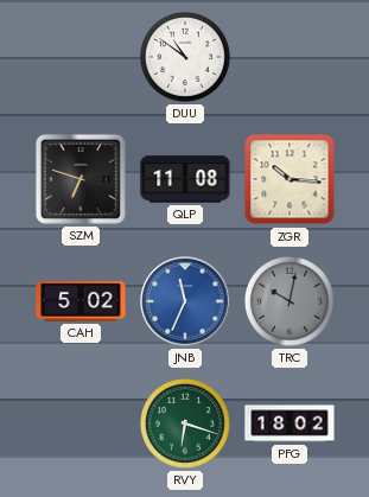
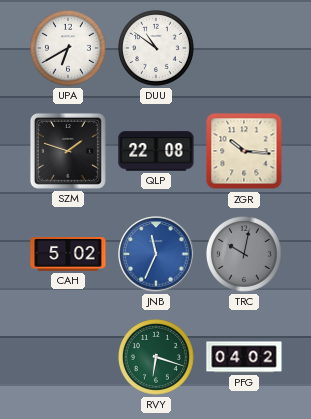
UPA: none -> 6:40
SZM: 6:48 -> 1:48
QLP: 11:08 -> 22:08
PFG: 18:02 -> 04:02
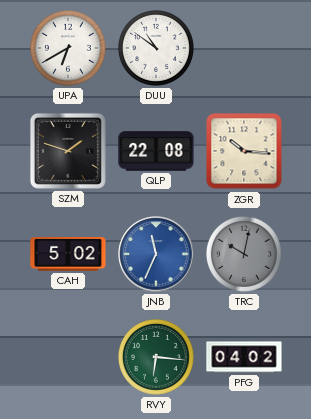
RVY: 6:18 -> 6:16
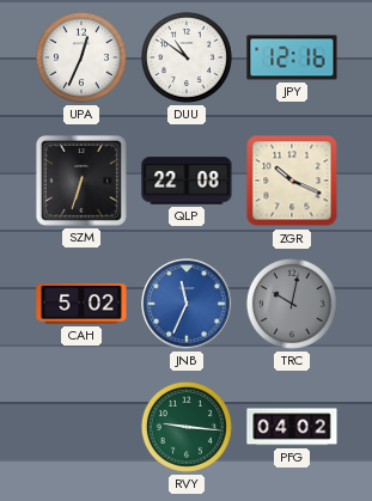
UPA: 6:40 -> 12:34
JPY: none -> 12:16
SZM: 1:48 -> 6:33
ZGR: 10:16 -> 10:19
RVY: 6:16 -> 9:16
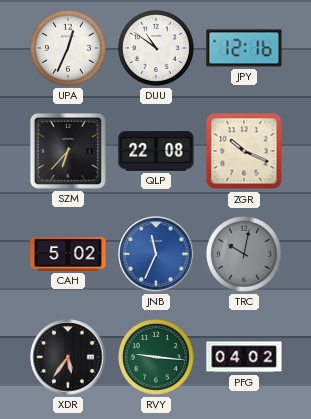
SZM: 6:33 -> 6:37
XDR: none -> 5:36
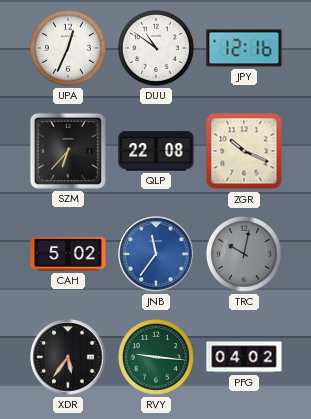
JNB: 11:34 -> 11:36
